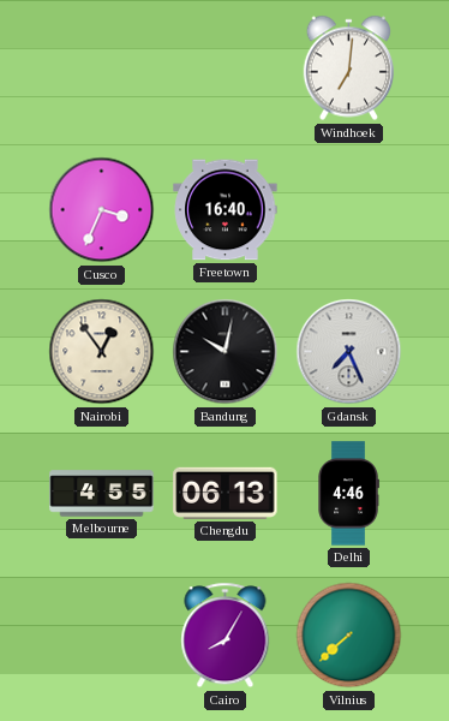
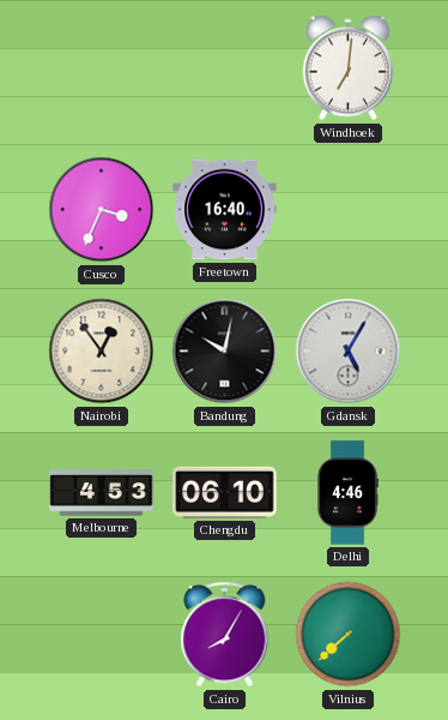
Gdansk: 7:26 -> 5:05
Melbourne: 4:55 -> 4:53
Chengdu: 06:13 -> 06:10
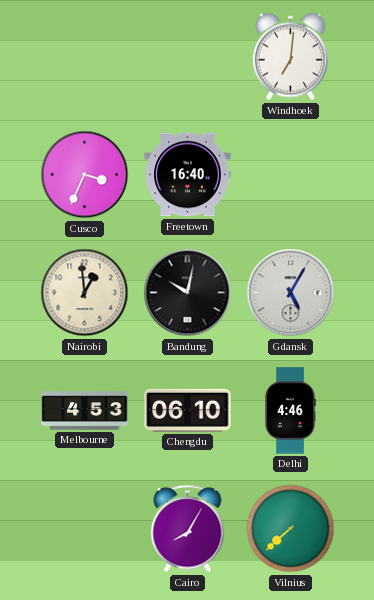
Nairobi: 12:54 -> 12:59
